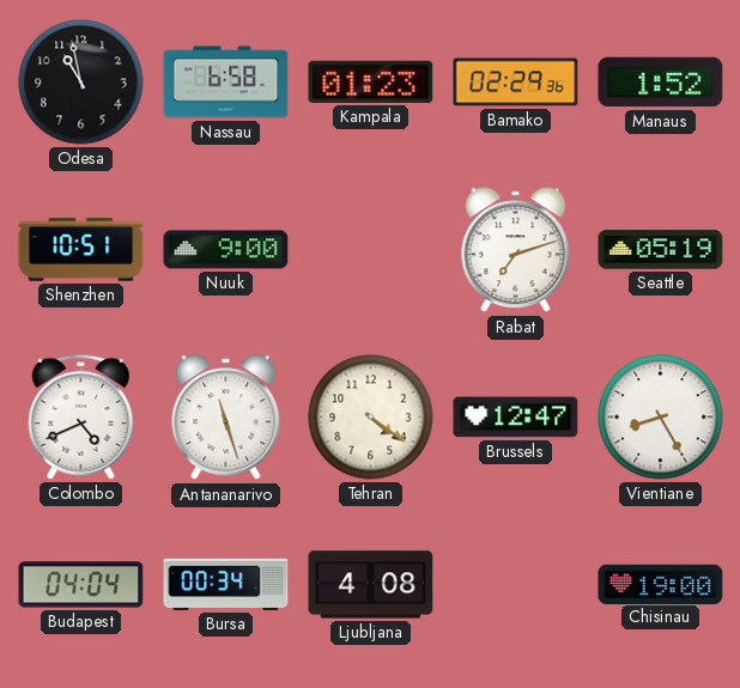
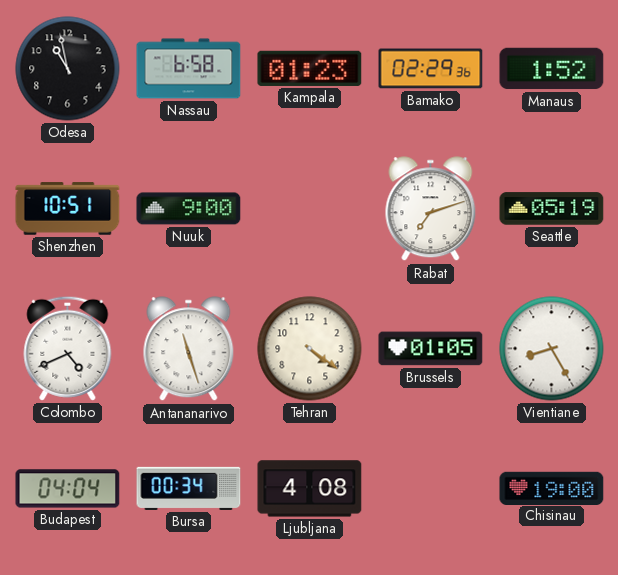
Brussels: 12:47 -> 01:05
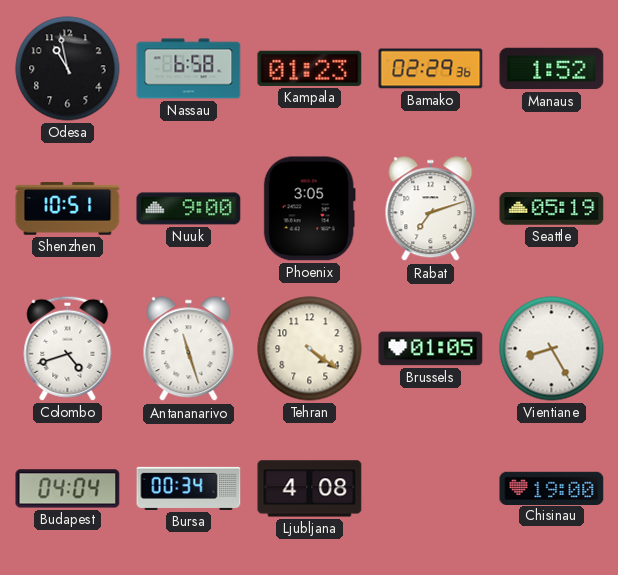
Phoenix: none -> 3:05
Colombo: 4:41 -> 4:42
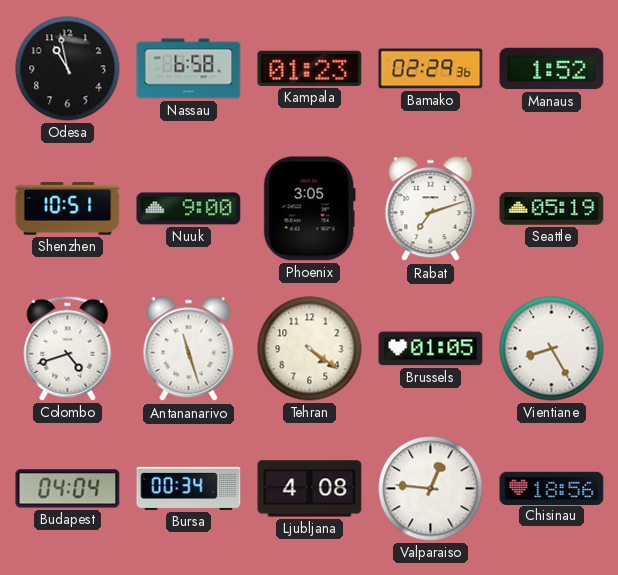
Valparaiso: none -> 12:46
Chisinau: 19:00 -> 18:56
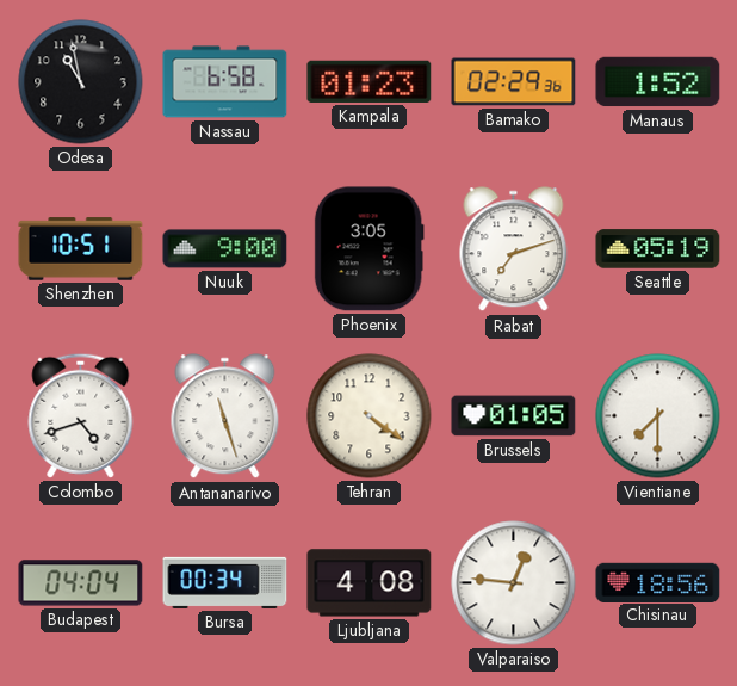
Vientiane: 8:25 -> 7:30
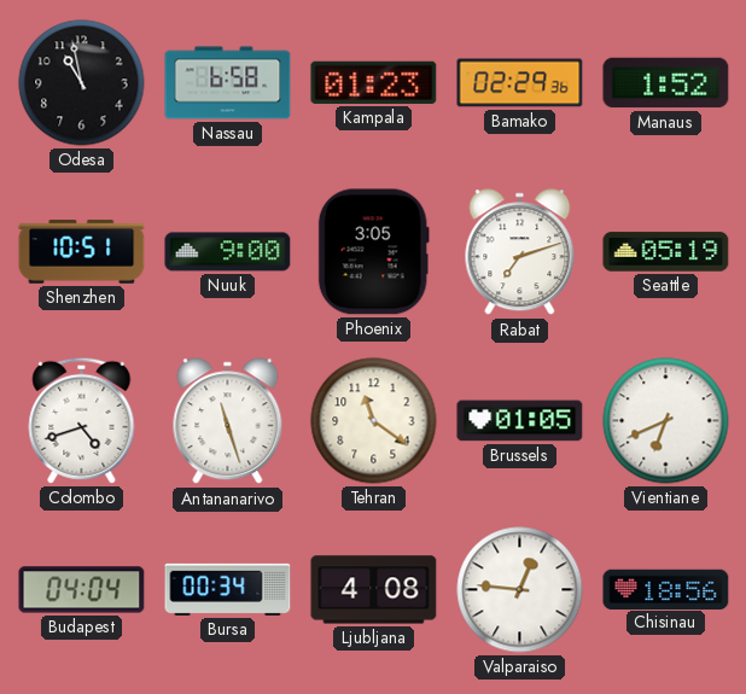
Tehran: 4:21 -> 11:21
Vientiane: 7:30 -> 6:41
